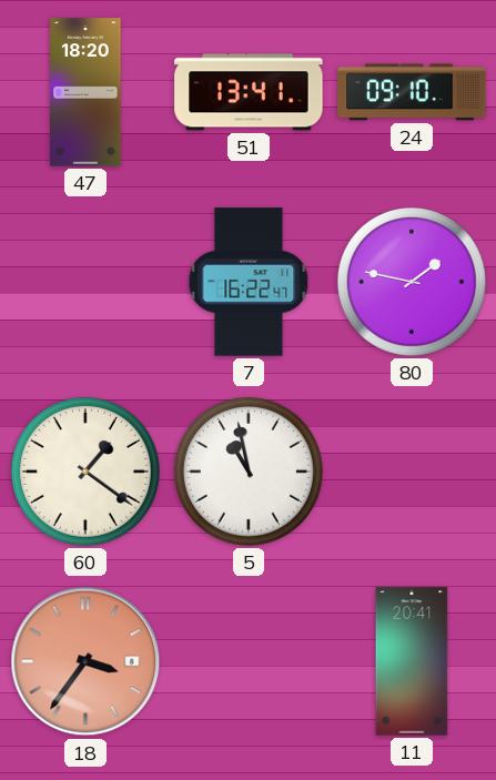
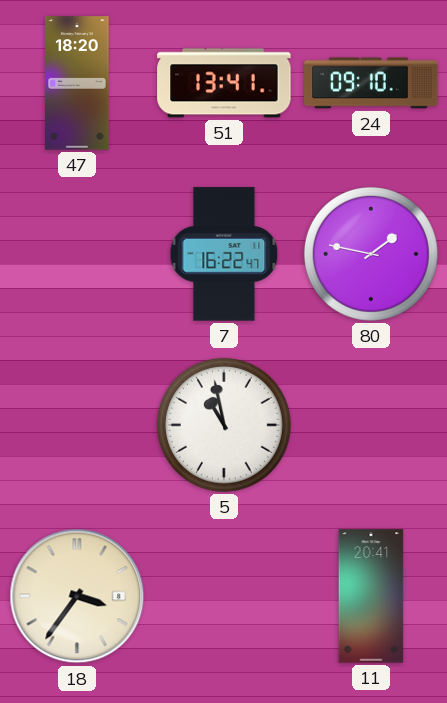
60: 1:21 -> none
18 dial: salmon -> cream
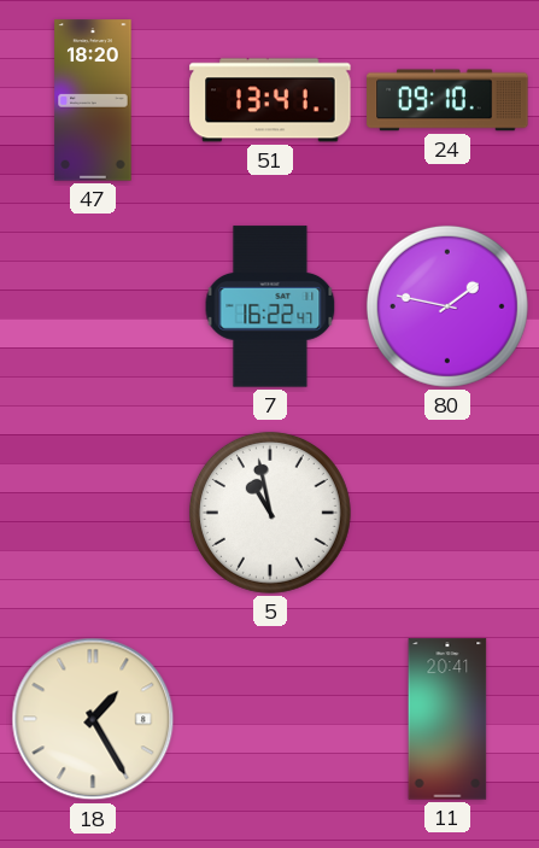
18: 3:36 -> 1:25
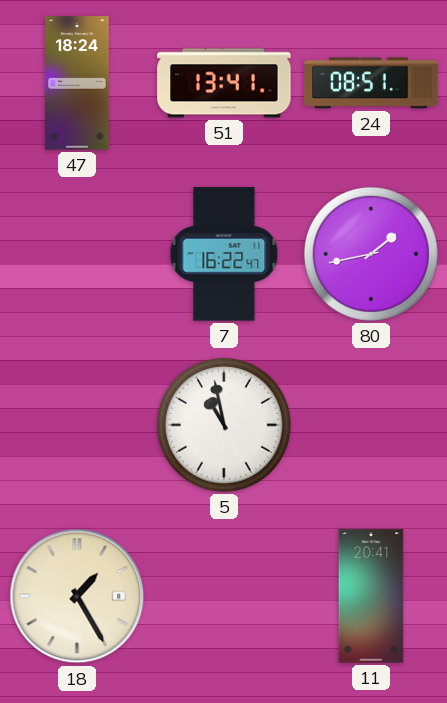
47: 18:20 -> 18:24
24: 09:10 -> 08:51
80: 1:47 -> 1:43
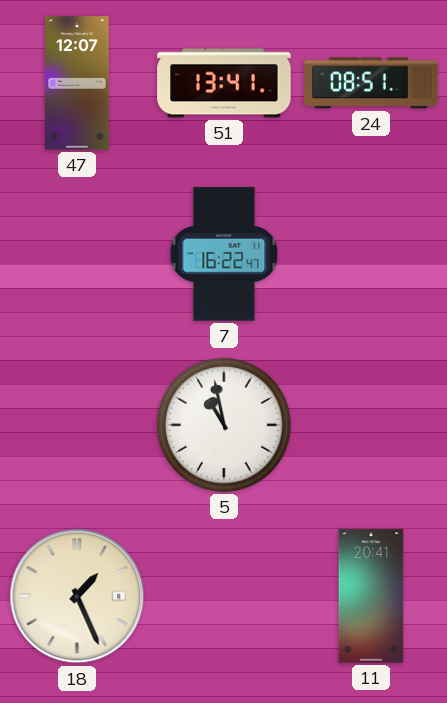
47: 18:24 -> 12:07
80: 1:43 -> none
18: 1:25 -> 1:26
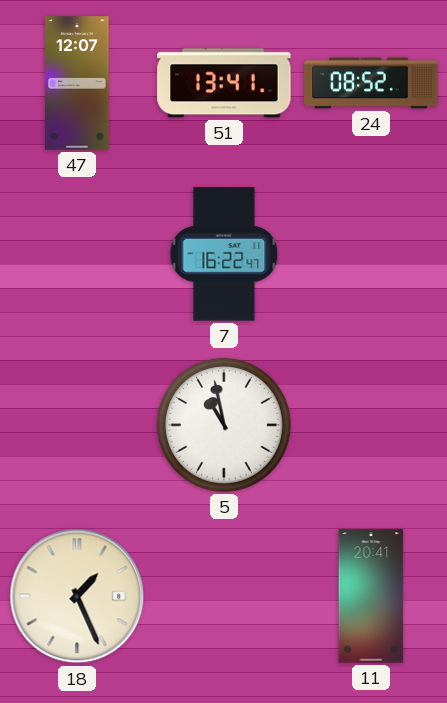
24: 08:51 -> 08:52
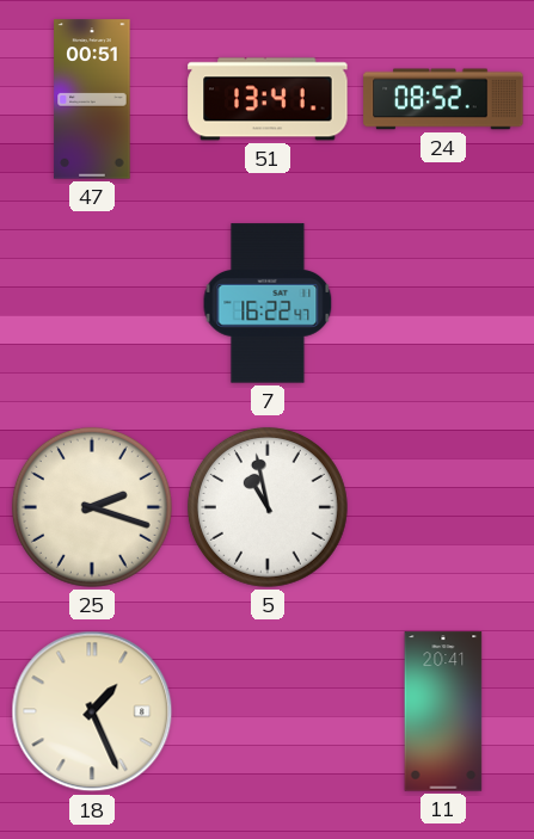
47: 12:07 -> 00:51
25: none -> 2:18
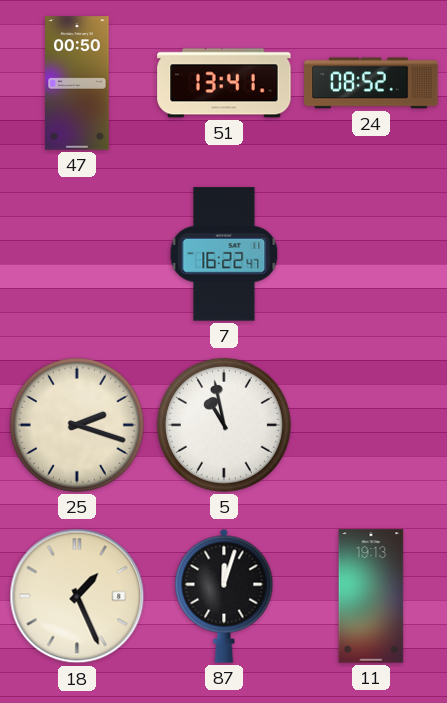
47: 00:51 -> 00:50
87: none -> 12:03
11: 20:41 -> 19:13
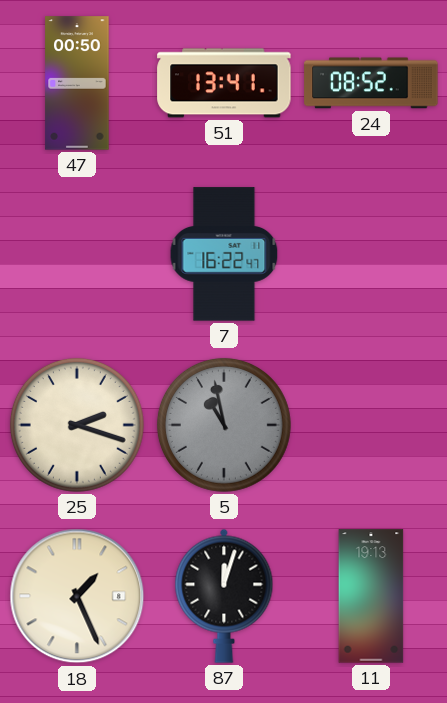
5 dial: white -> grey
